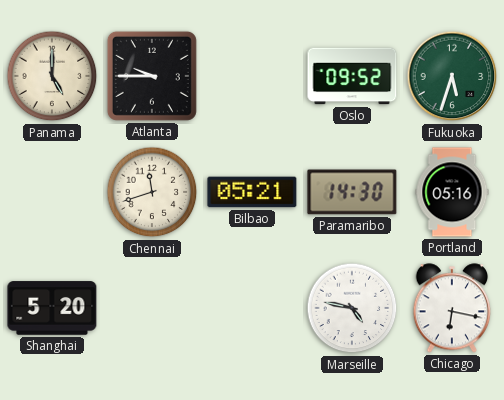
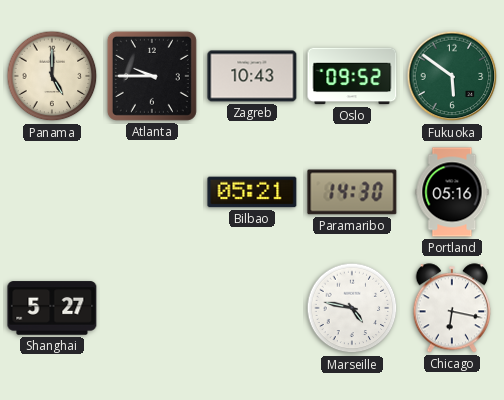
Zagreb: none -> 10:43
Fukuoka: 5:33 -> 5:51
Chennai: 11:42 -> none
Shanghai: 5:20 -> 5:27
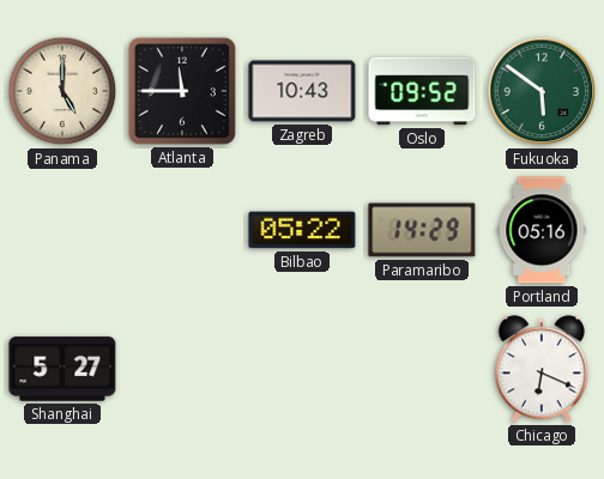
Atlanta: 9:45 -> 11:45
Bilbao: 05:21 -> 05:22
Paramaribo: 14:30 -> 14:29
Marseille: 4:47 -> none
Chicago: 6:17 -> 6:19
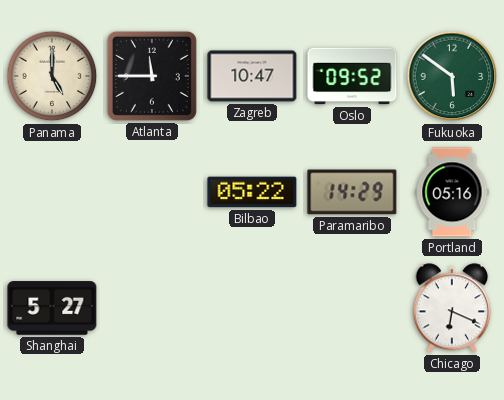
Zagreb: 10:43 -> 10:47
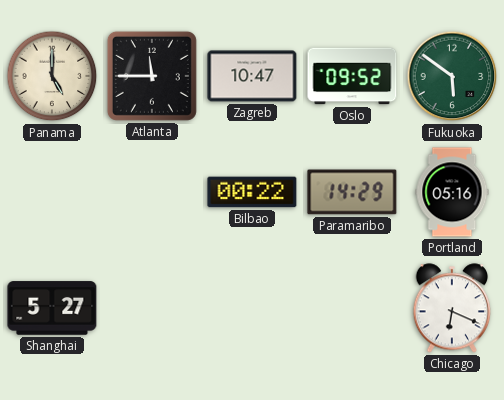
Bilbao: 05:22 -> 00:22
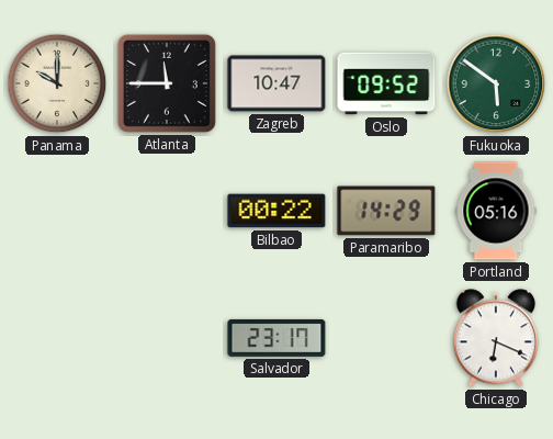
Panama: 5:00 -> 10:00
Shanghai: 5:27 -> none
Salvador: none -> 23:17
